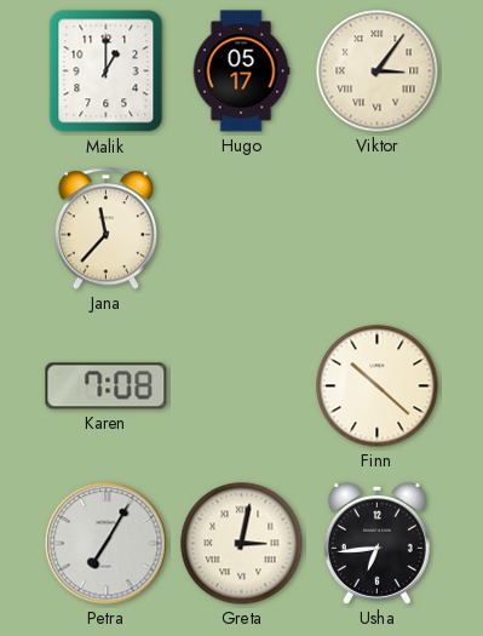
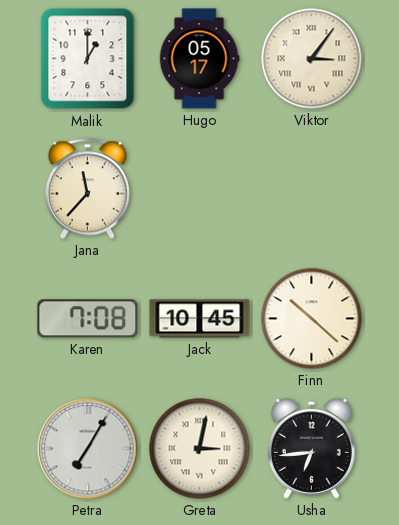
Jack: none -> 10:45
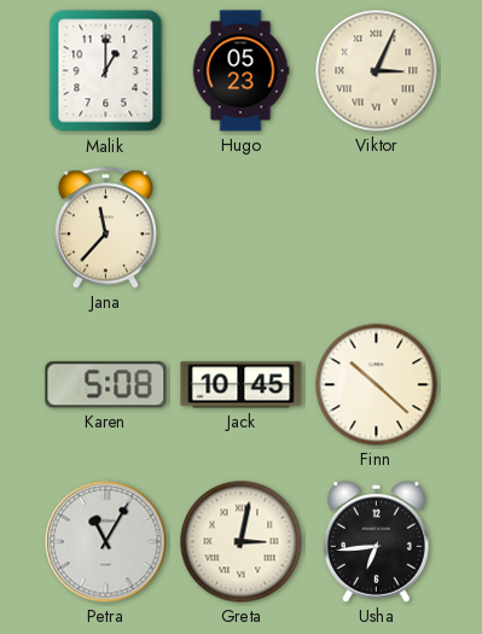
Hugo: 05:17 -> 05:23
Viktor: 3:06 -> 3:04
Karen: 7:08 -> 5:08
Petra: 7:05 -> 11:05
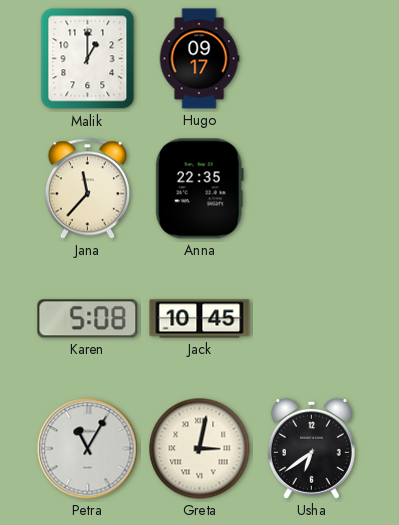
Hugo: 05:23 -> 09:17
Viktor: 3:04 -> none
Anna: none -> 22:35
Finn: 10:22 -> none
Usha: 6:44 -> 6:39
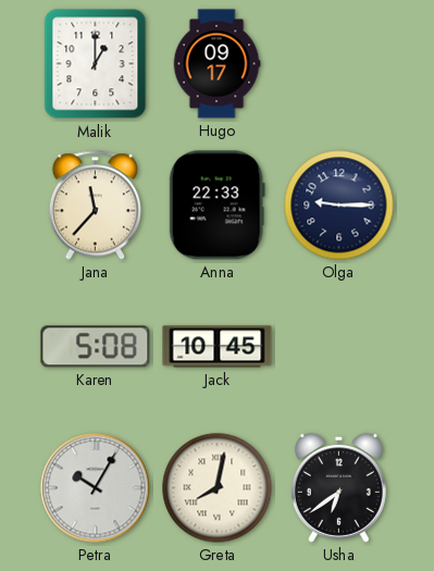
Anna: 22:35 -> 22:33
Olga: none -> 9:15
Petra: 11:05 -> 10:05
Greta: 3:02 -> 8:02
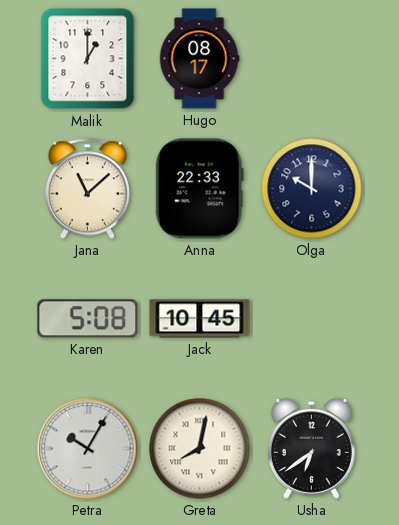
Hugo: 09:17 -> 08:17
Jana: 11:37 -> 11:08
Olga: 9:15 -> 10:00
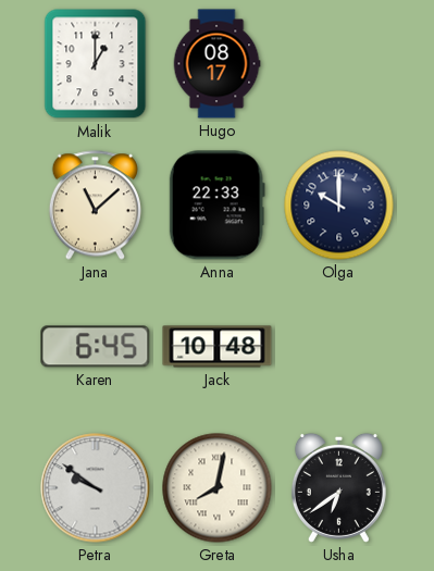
Karen: 5:08 -> 6:45
Jack: 10:45 -> 10:48
Petra: 10:05 -> 9:51
